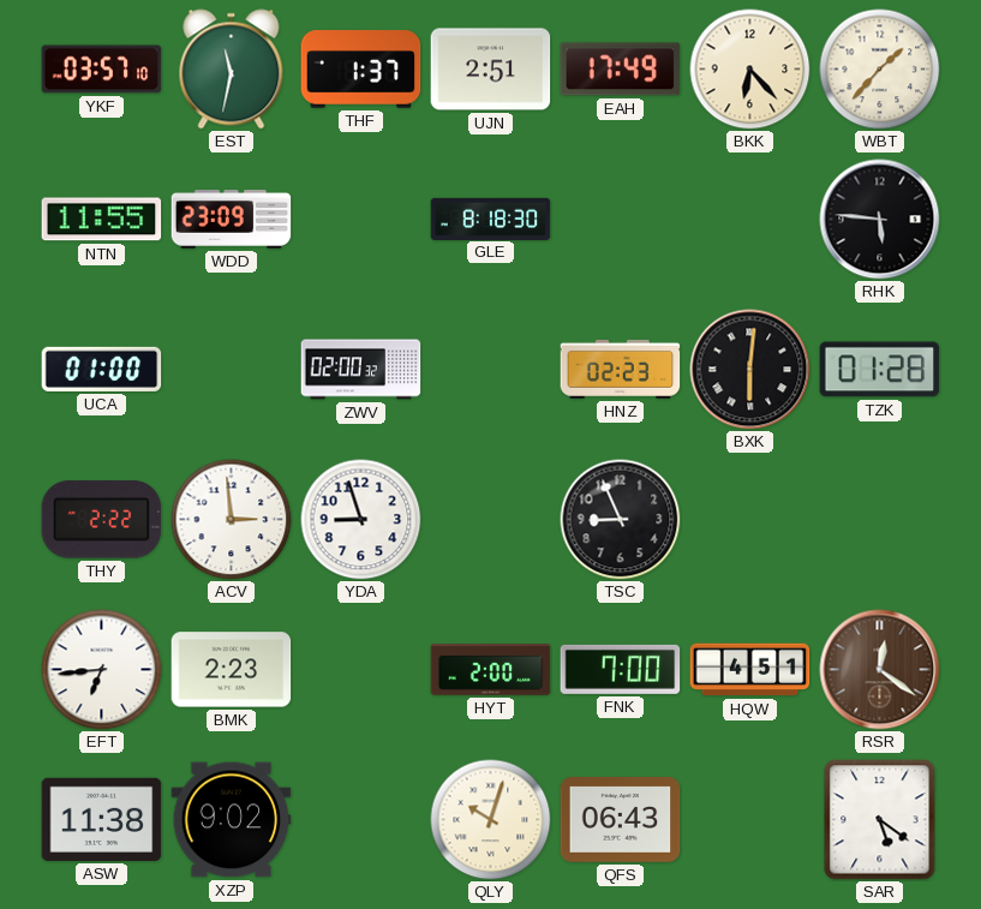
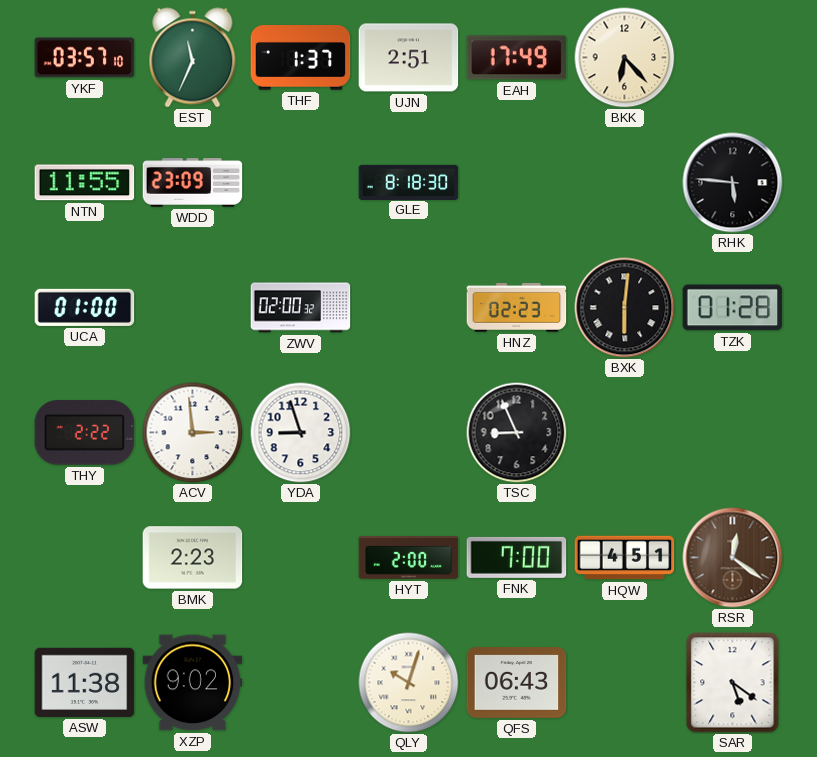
EST: 11:32 -> 11:34
WBT: 1:37 -> none
EFT: 6:44 -> none
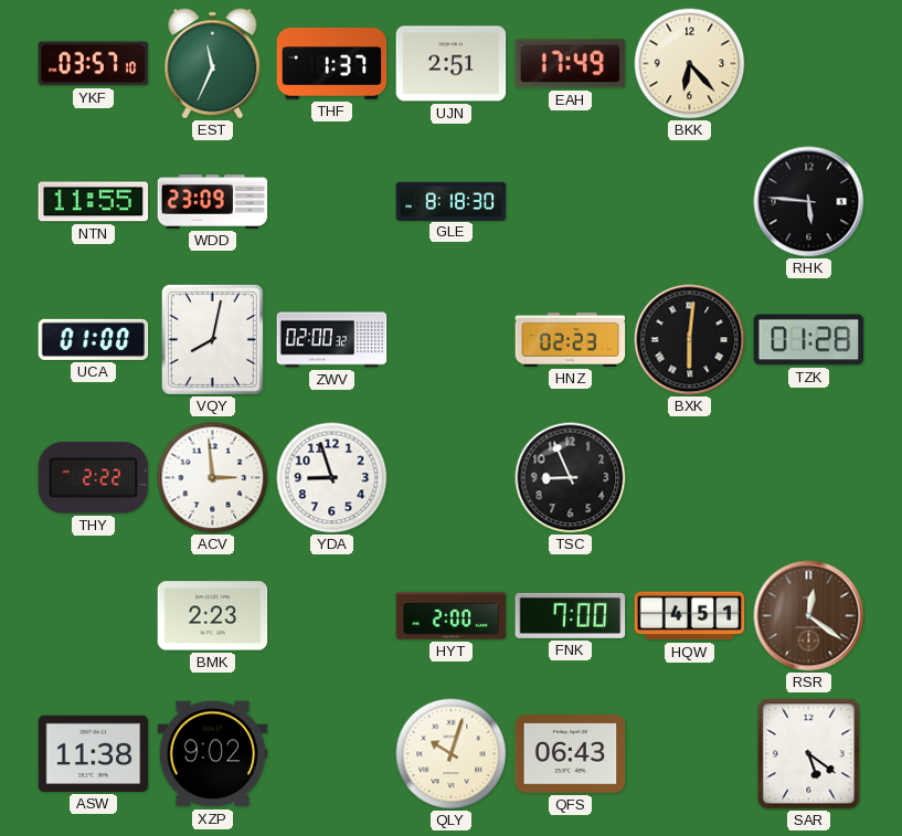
VQY: none -> 8:02
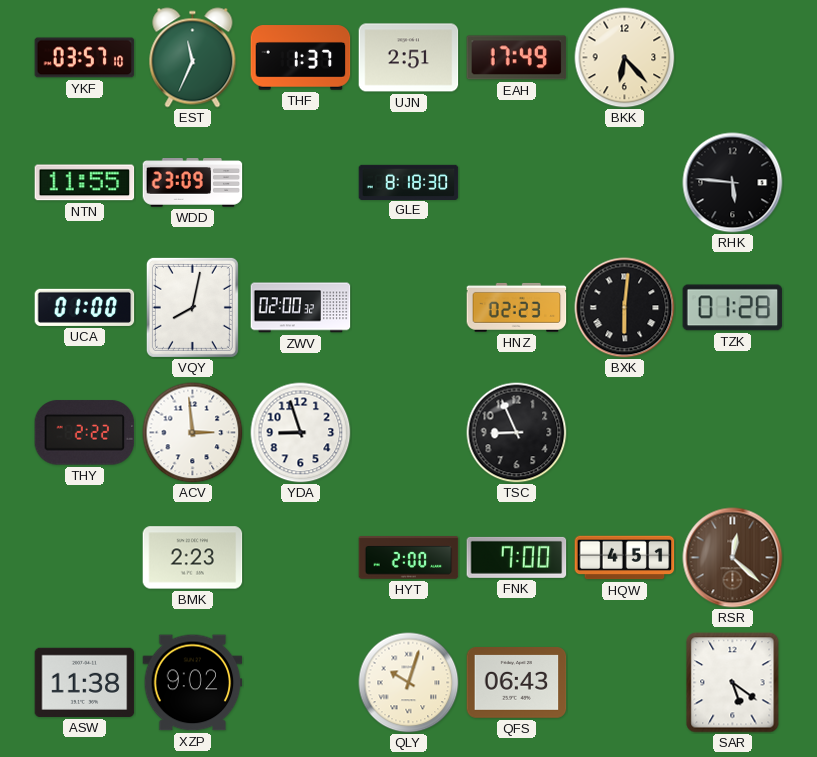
RSR: 12:21 -> 12:22
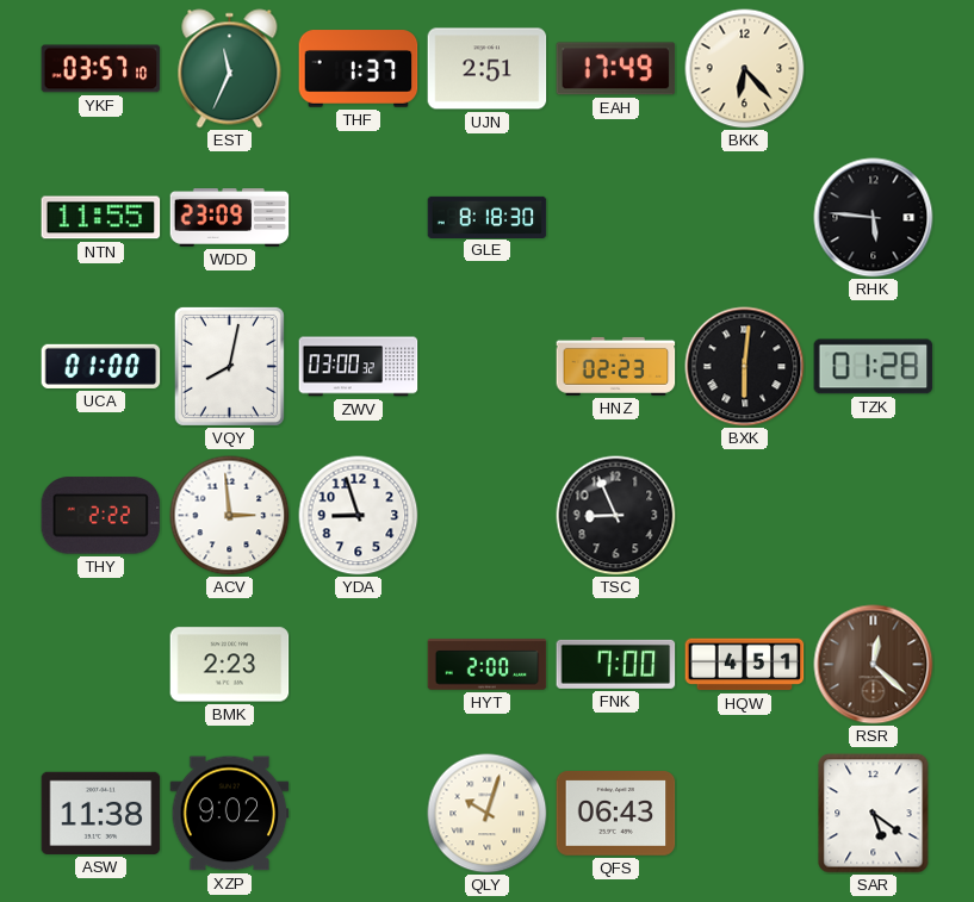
ZWV: 02:00 -> 03:00
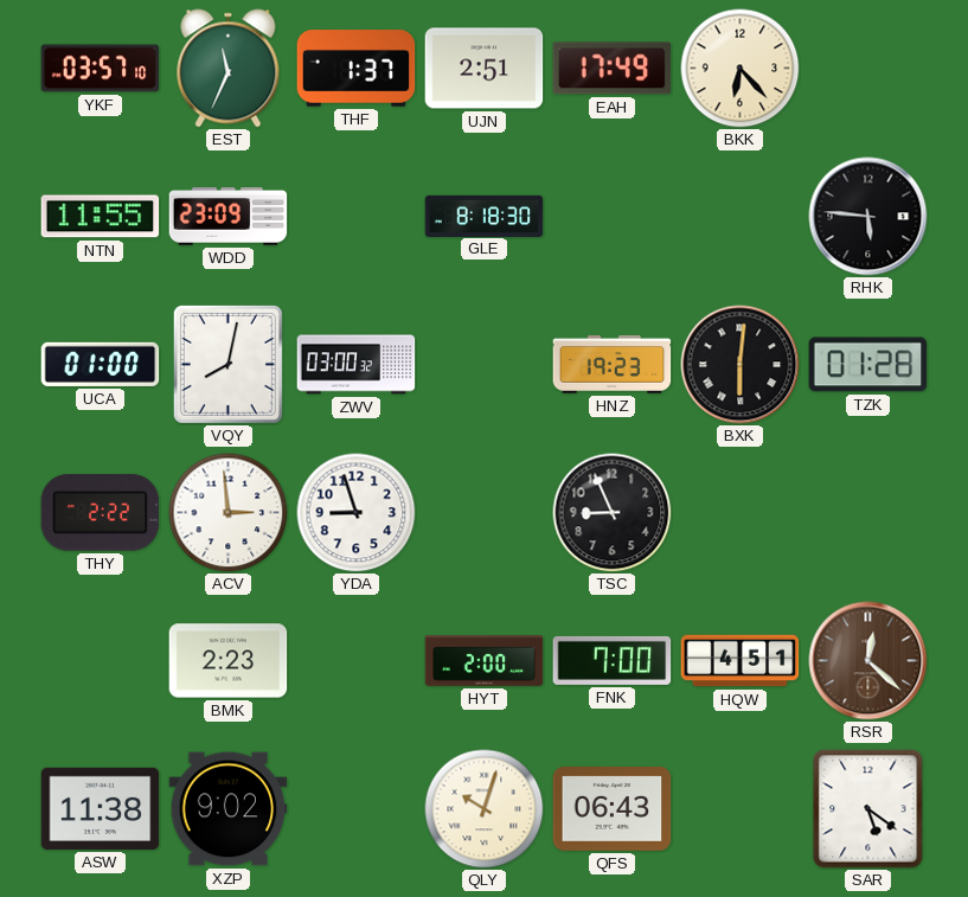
HNZ: 02:23 -> 19:23
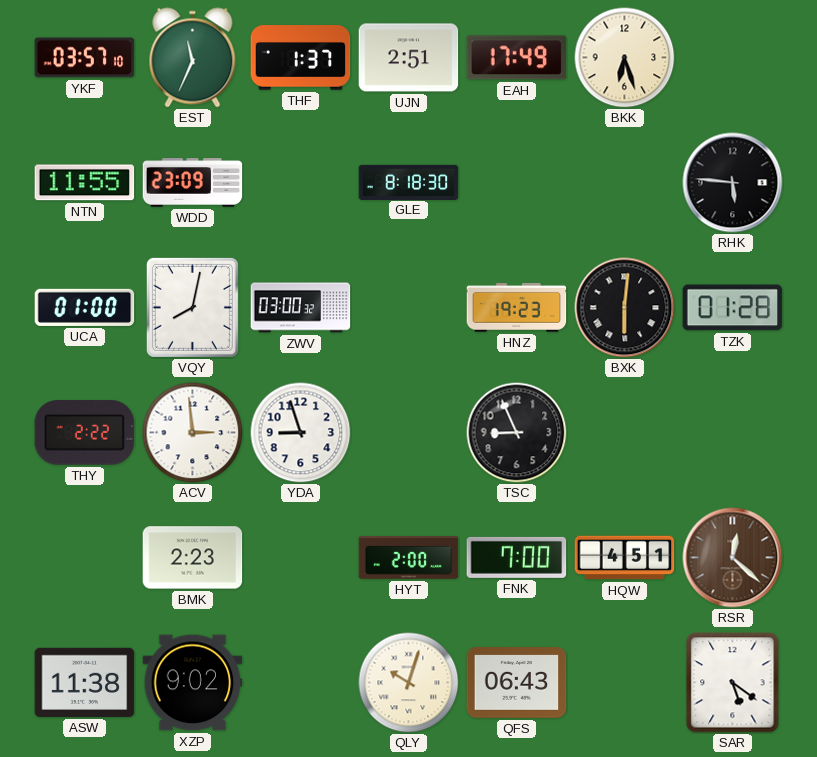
BKK: 6:23 -> 6:27
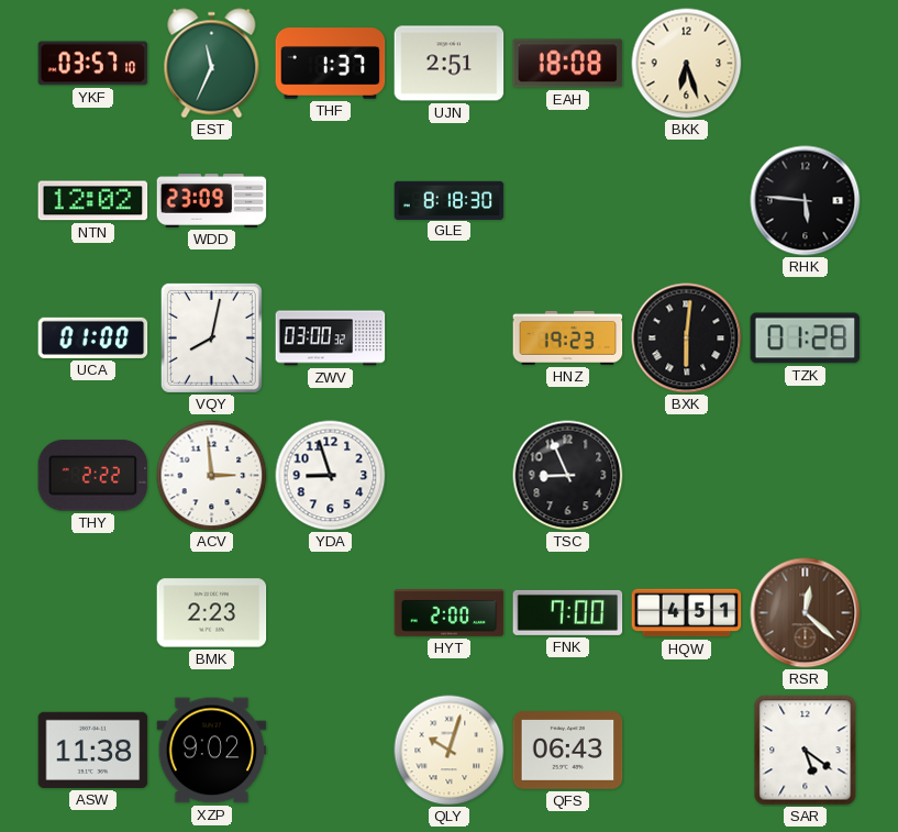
EAH: 17:49 -> 18:08
NTN: 11:55 -> 12:02
